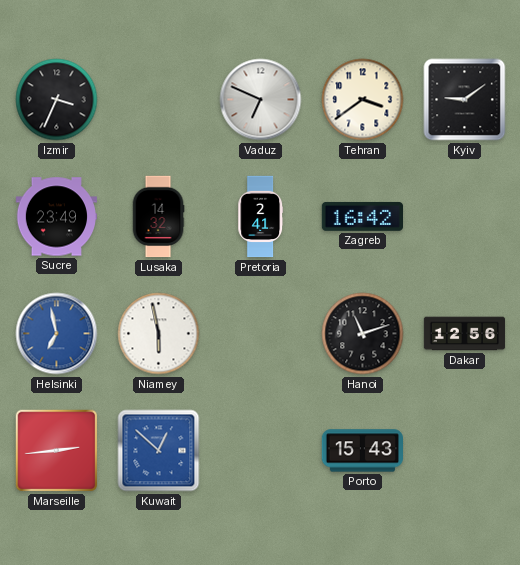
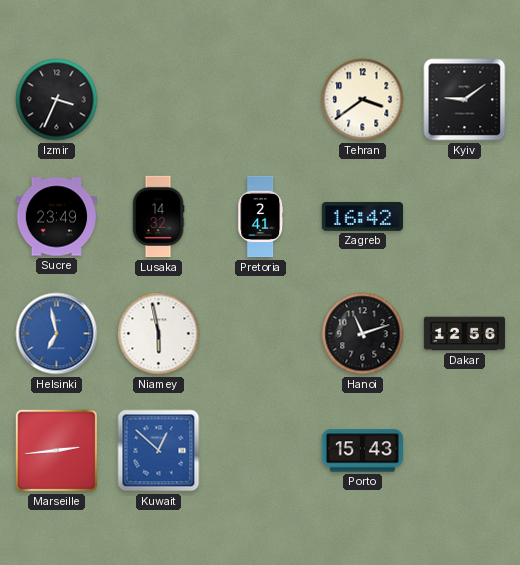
Vaduz: 6:49 -> none
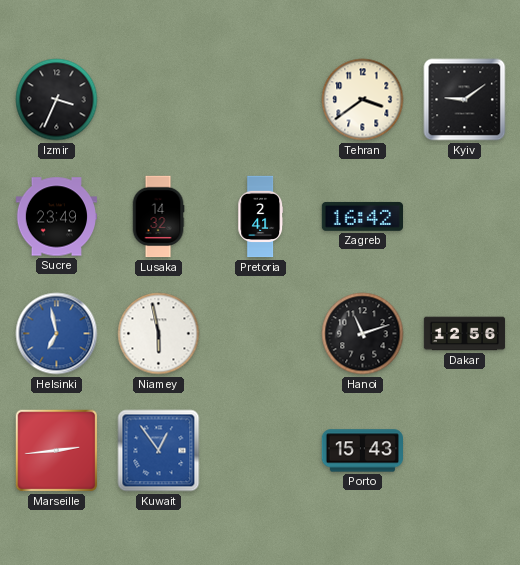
Kuwait: 12:52 -> 12:54
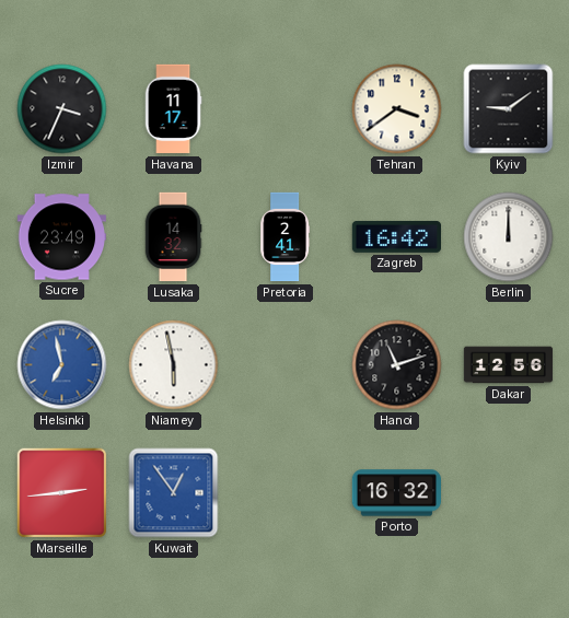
Havana: none -> 11:17
Berlin: none -> 12:00
Porto: 15:43 -> 16:32
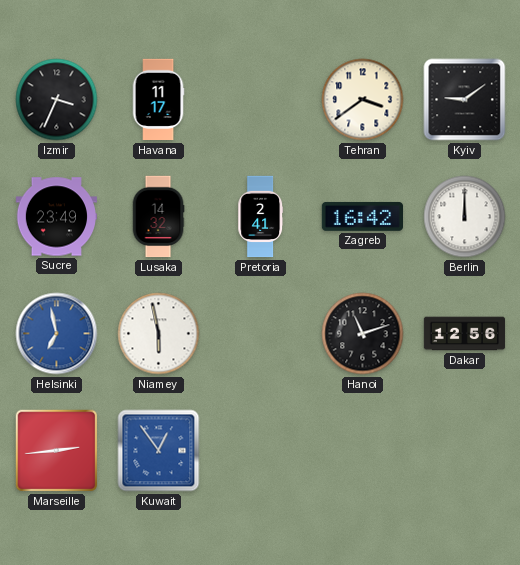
Porto: 16:32 -> none
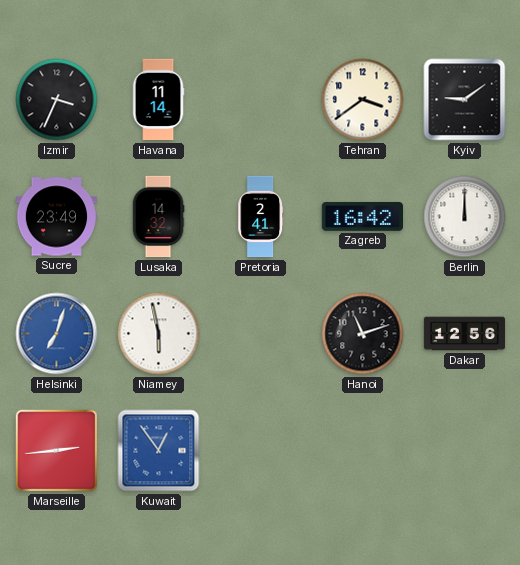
Havana: 11:17 -> 11:14
Helsinki: 6:58 -> 7:03
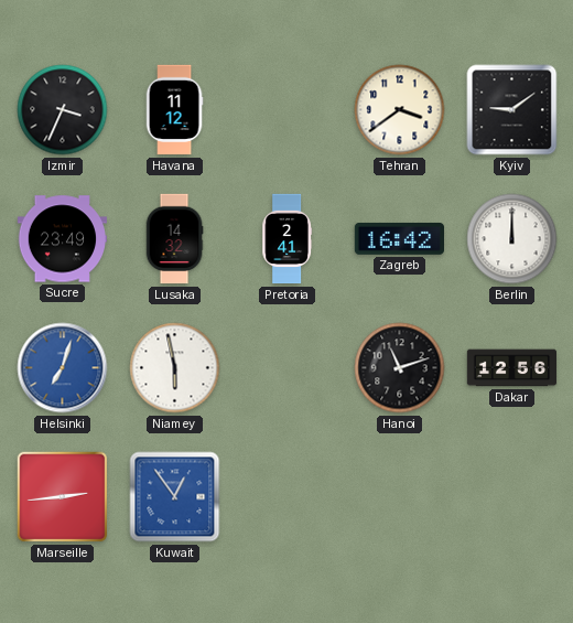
Havana: 11:14 -> 11:12
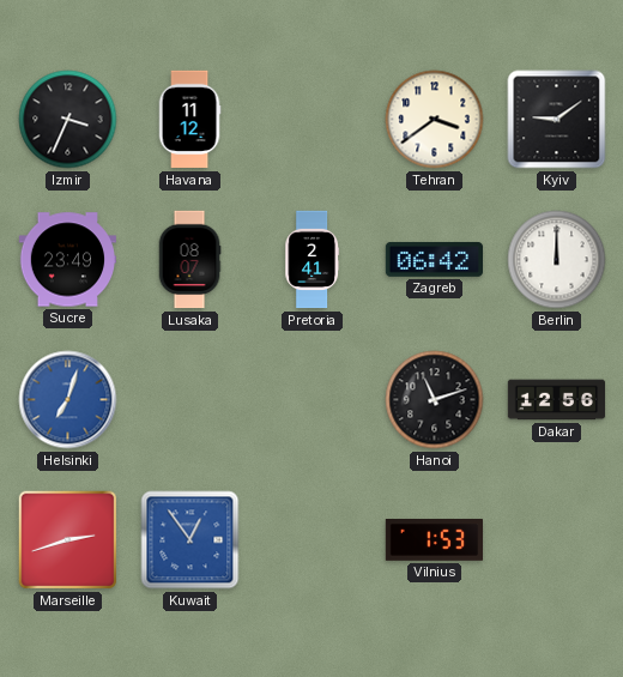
Lusaka: 14:32 -> 08:07
Zagreb: 16:42 -> 06:42
Niamey: 5:58 -> none
Marseille: 2:44 -> 2:42
Vilnius: none -> 1:53
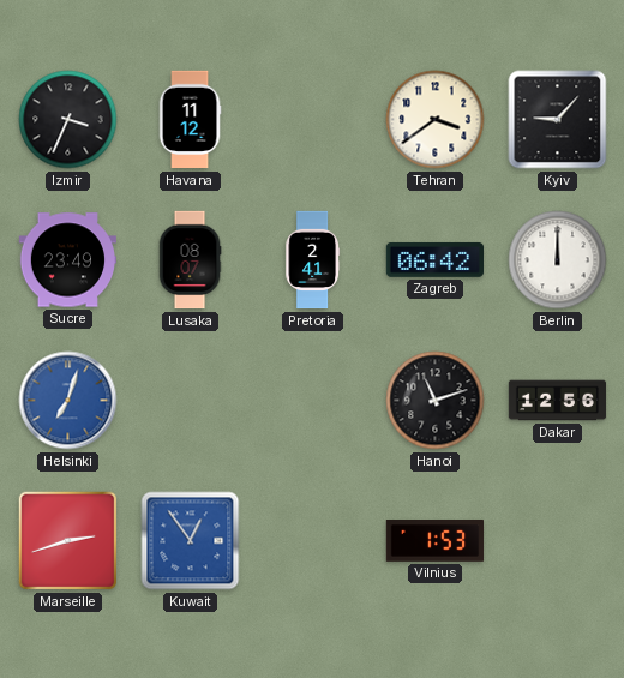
Kyiv: 9:09 -> 9:07
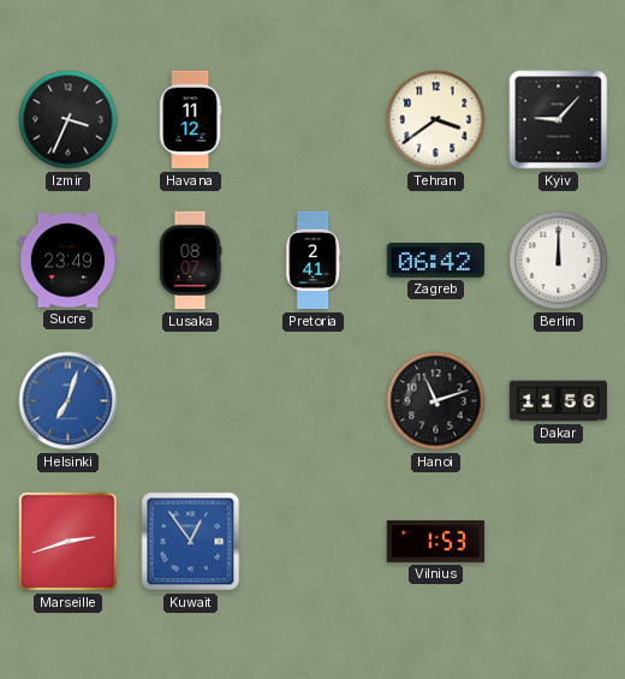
Dakar: 12:56 -> 11:56
